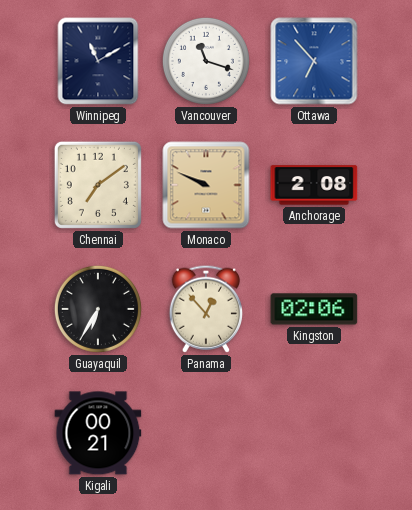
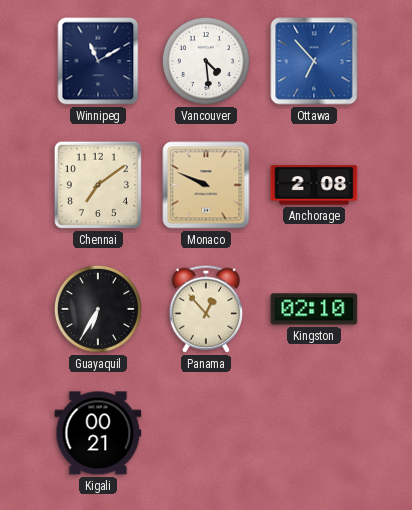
Vancouver: 11:18 -> 4:29
Kingston: 02:06 -> 02:10
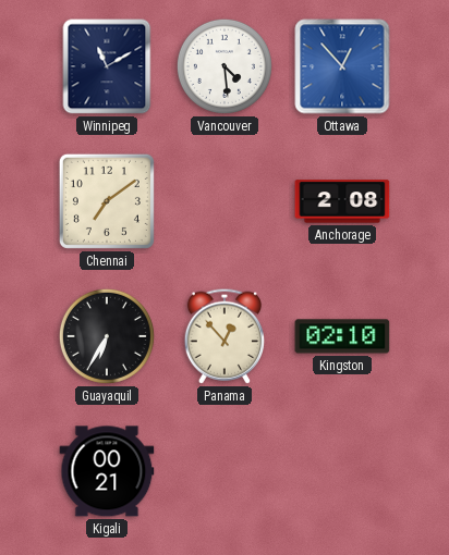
Ottawa: 6:53 -> 12:53
Monaco: 9:49 -> none
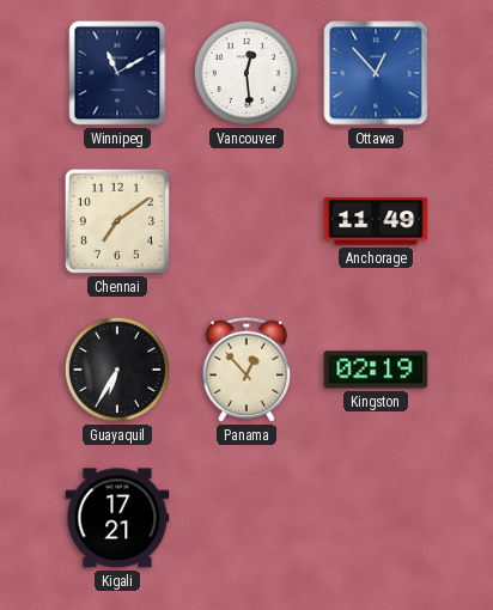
Vancouver: 4:29 -> 12:29
Anchorage: 2:08 -> 11:49
Kingston: 02:10 -> 02:19
Kigali: 00:21 -> 17:21
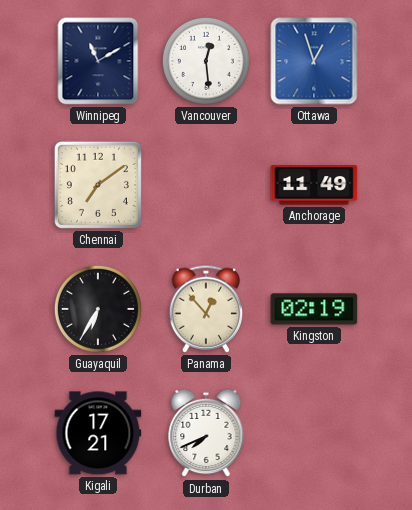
Ottawa: 12:53 -> 12:57
Durban: none -> 7:41
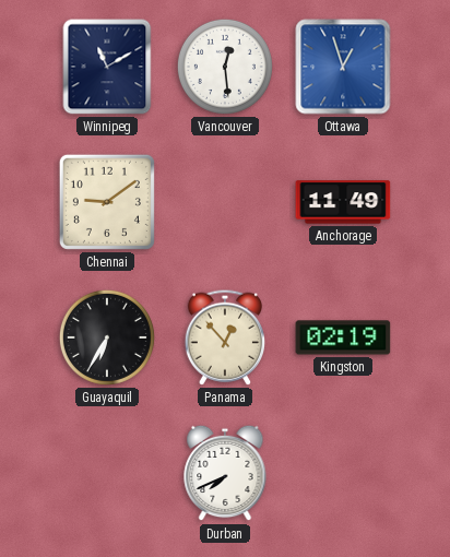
Chennai: 7:09 -> 9:09
Kigali: 17:21 -> none
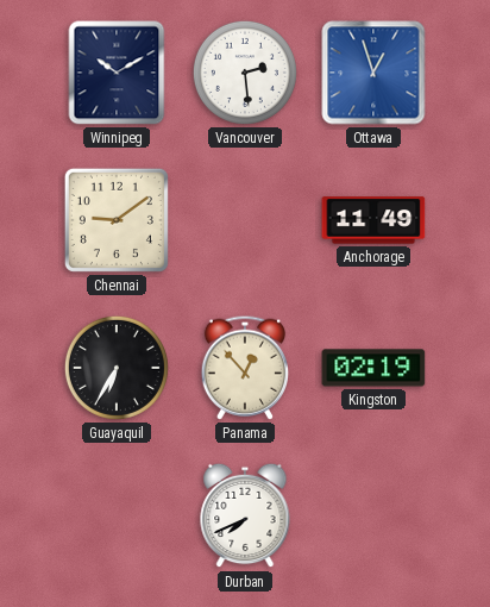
Winnipeg: 11:10 -> 10:10
Vancouver: 12:29 -> 2:29
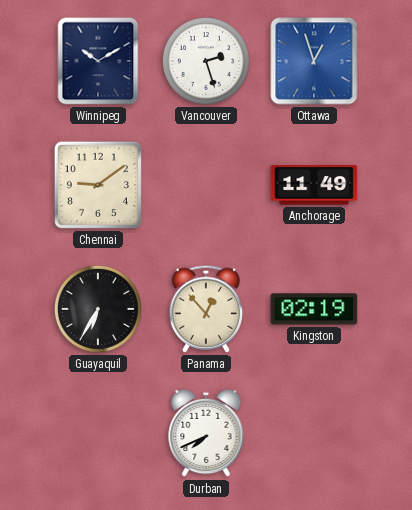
Vancouver: 2:29 -> 2:27
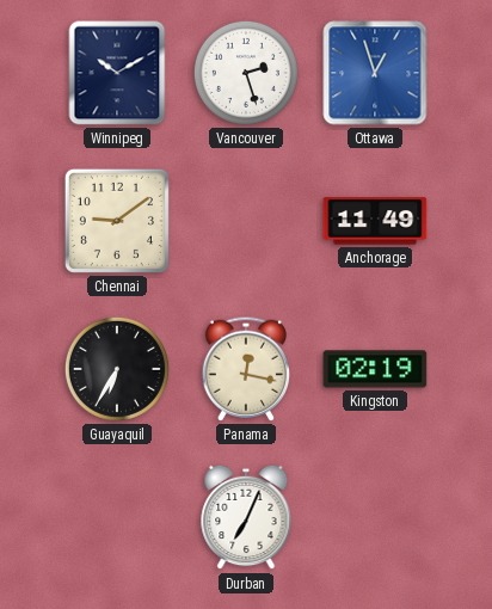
Panama: 12:53 -> 12:17
Durban: 7:41 -> 7:04
